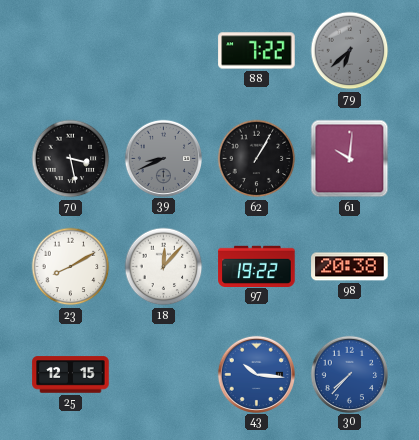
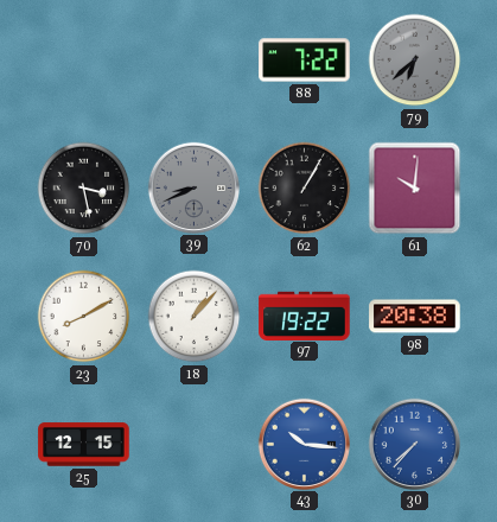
18: 12:07 -> 1:07
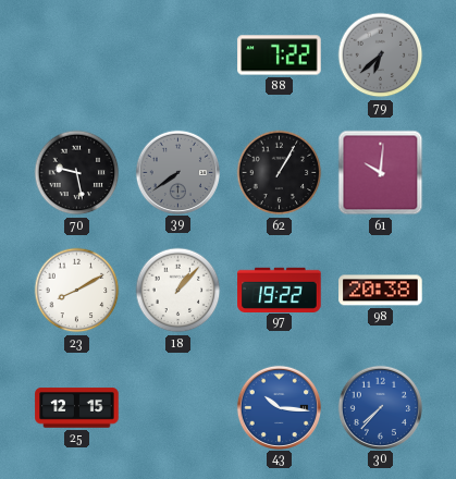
70: 3:28 -> 9:28
39: 8:41 -> 7:39
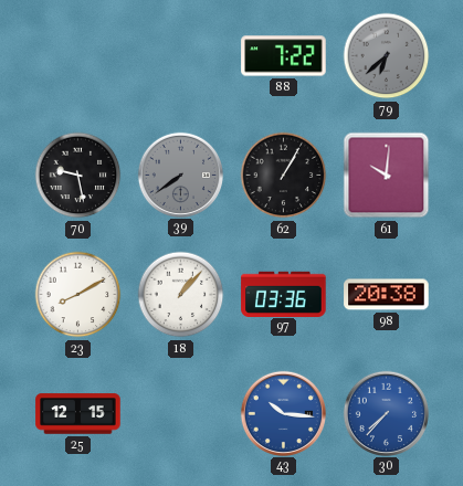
97: 19:22 -> 03:36
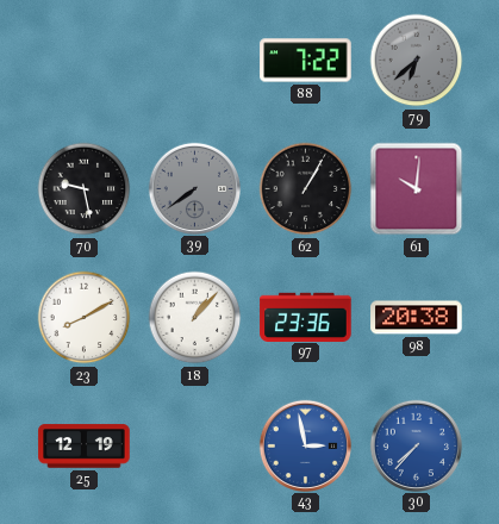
97: 03:36 -> 23:36
25: 12:15 -> 12:19
43: 10:16 -> 2:58
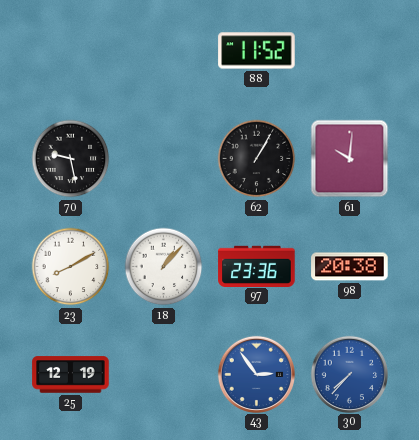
88: 7:22 -> 11:52
79: 6:38 -> none
39: 7:39 -> none
43: 2:58 -> 2:54
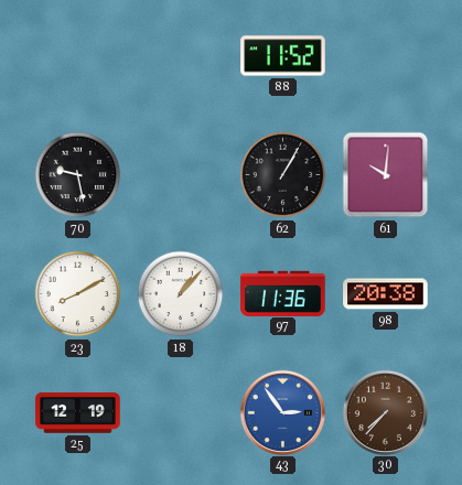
97: 23:36 -> 11:36
30 dial: blue -> brown
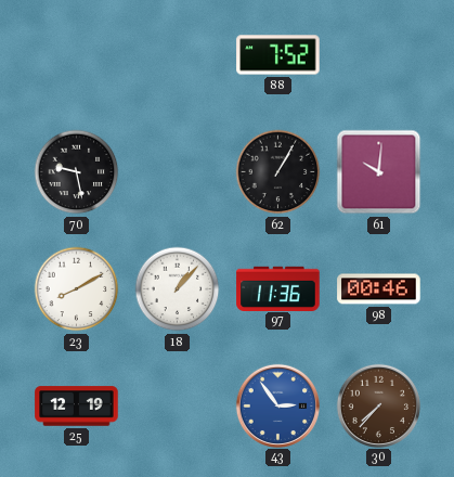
88: 11:52 -> 7:52
98: 20:38 -> 00:46
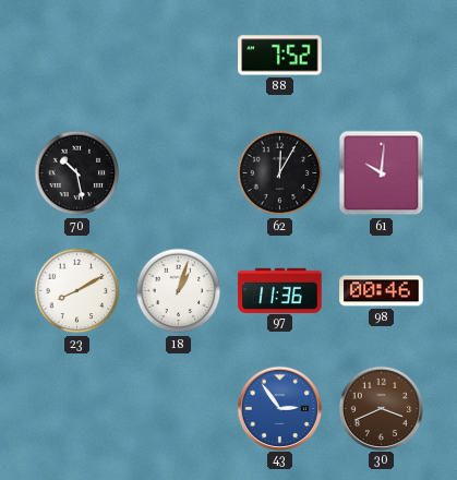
70: 9:28 -> 10:28
62: 1:05 -> 12:05
18: 1:07 -> 1:03
25: 12:19 -> none
30: 7:37 -> 3:41
